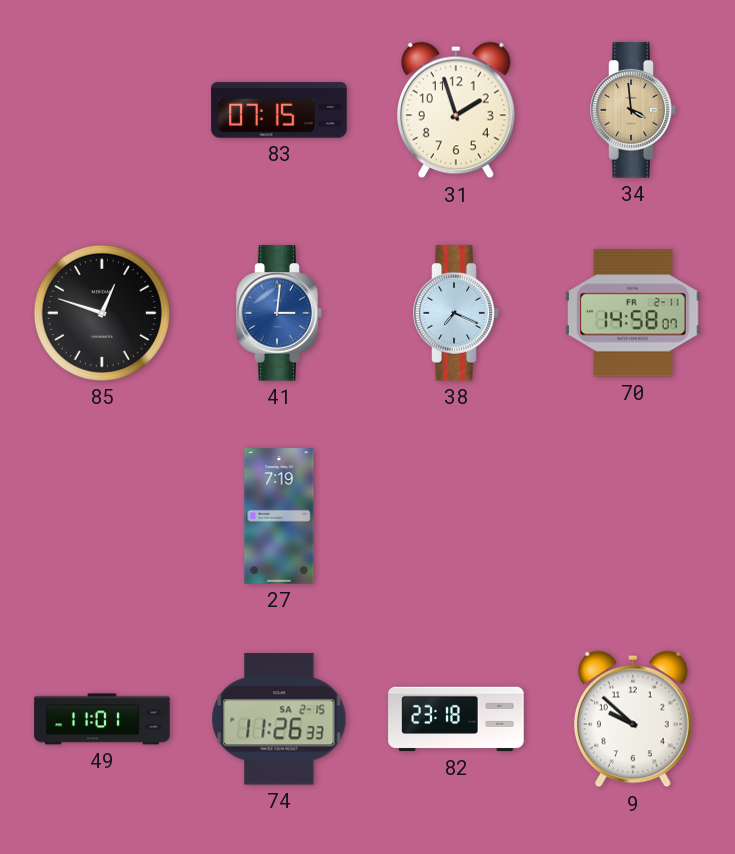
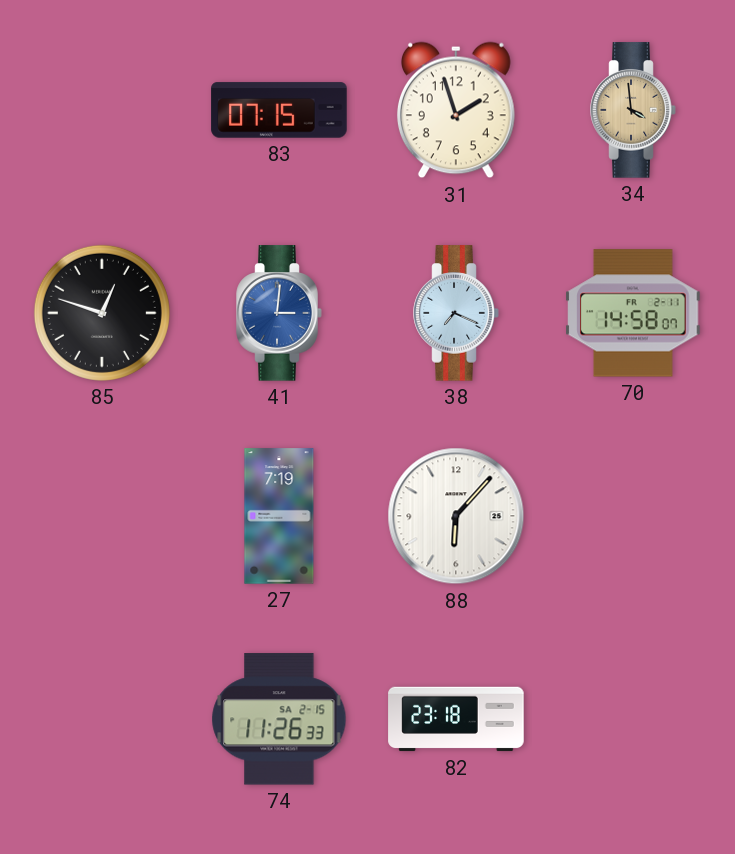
88: none -> 6:07
49: 11:01 -> none
9: 9:52 -> none
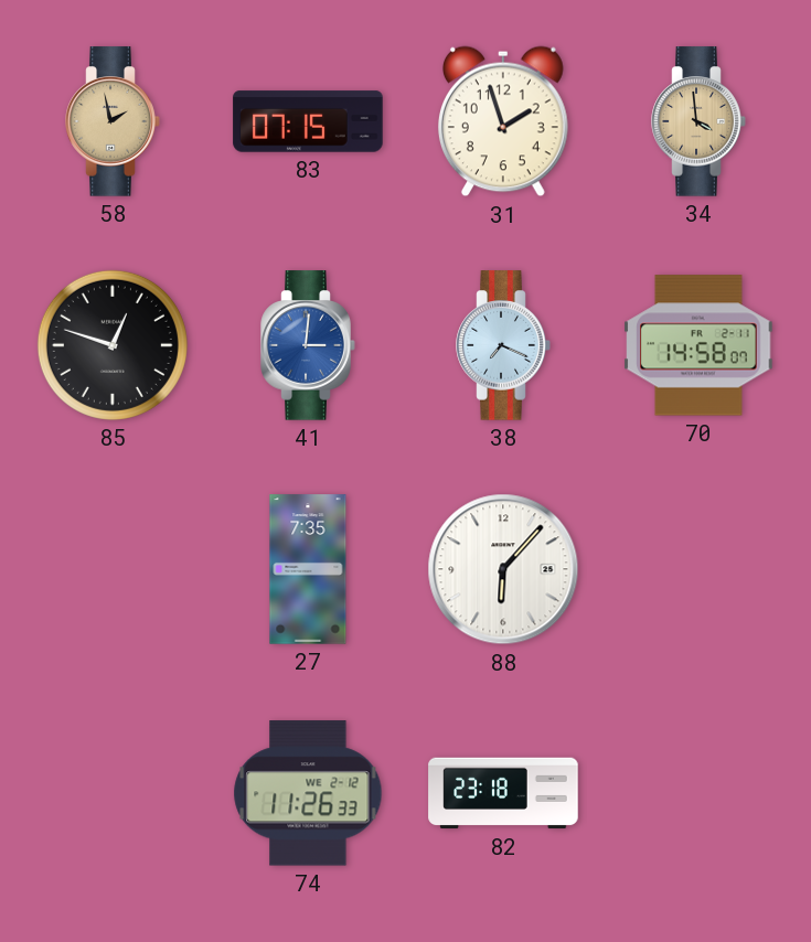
58: none -> 1:58
27: 7:19 -> 7:35
74 date: SA 2-15 -> WE 2-12
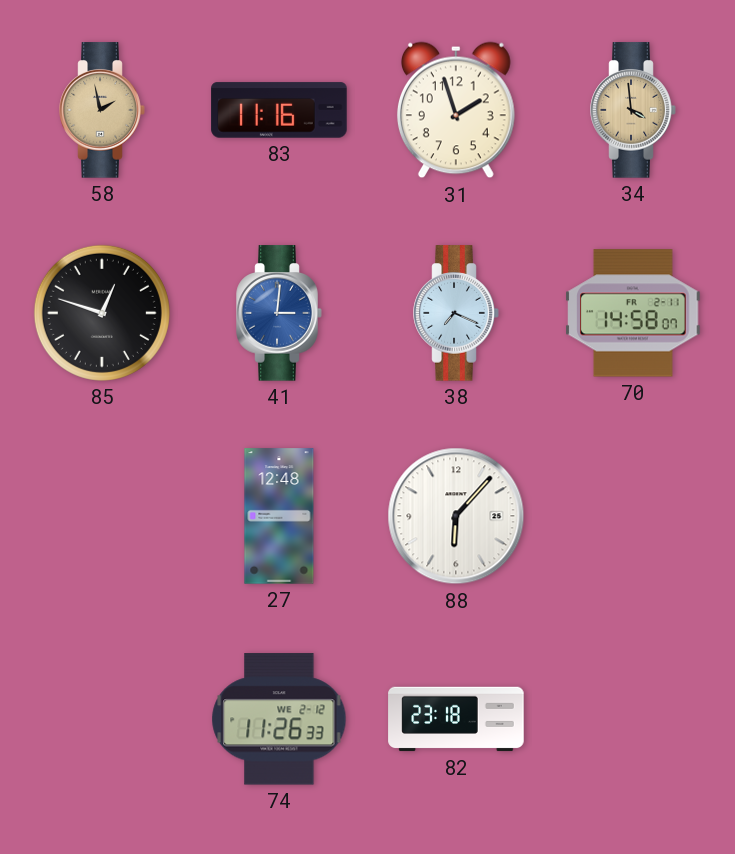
83: 07:15 -> 11:16
27: 7:35 -> 12:48
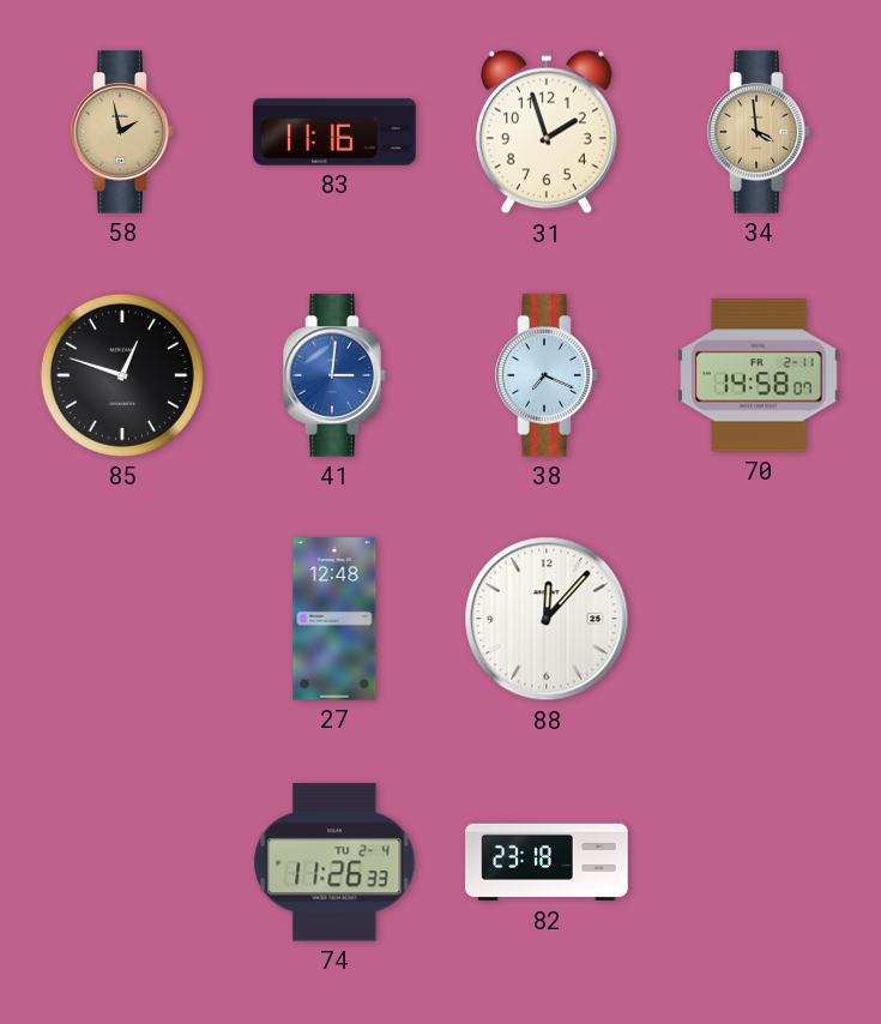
88: 6:07 -> 12:07
74 date: WE 2-12 -> TU 2-4
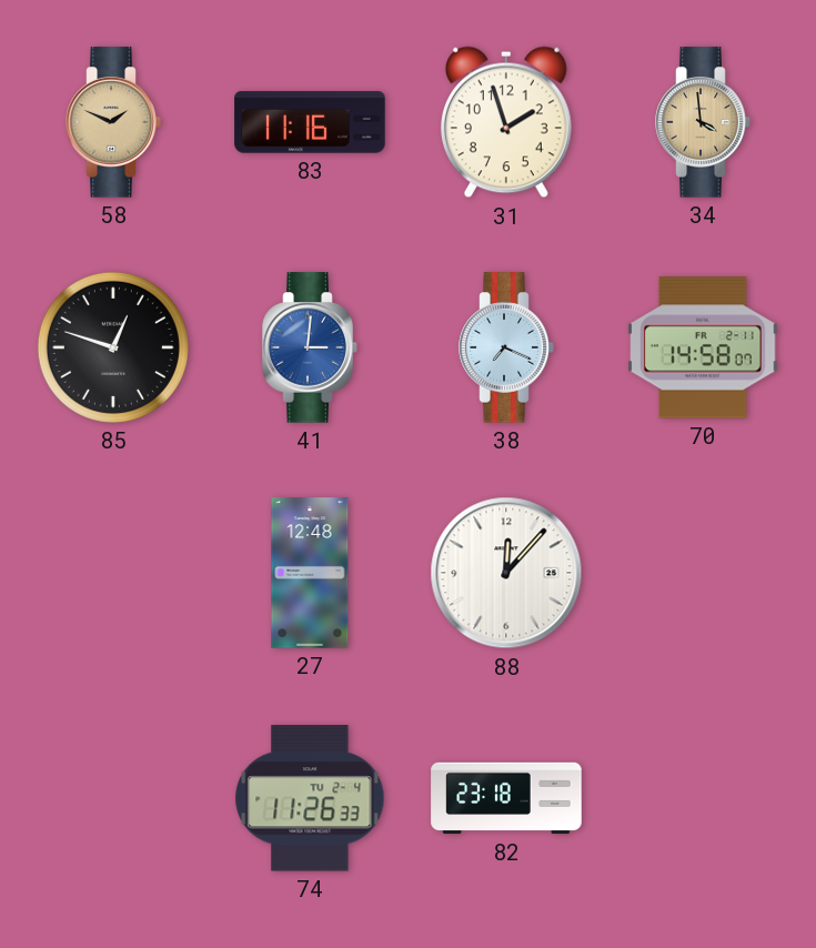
58: 1:58 -> 1:49
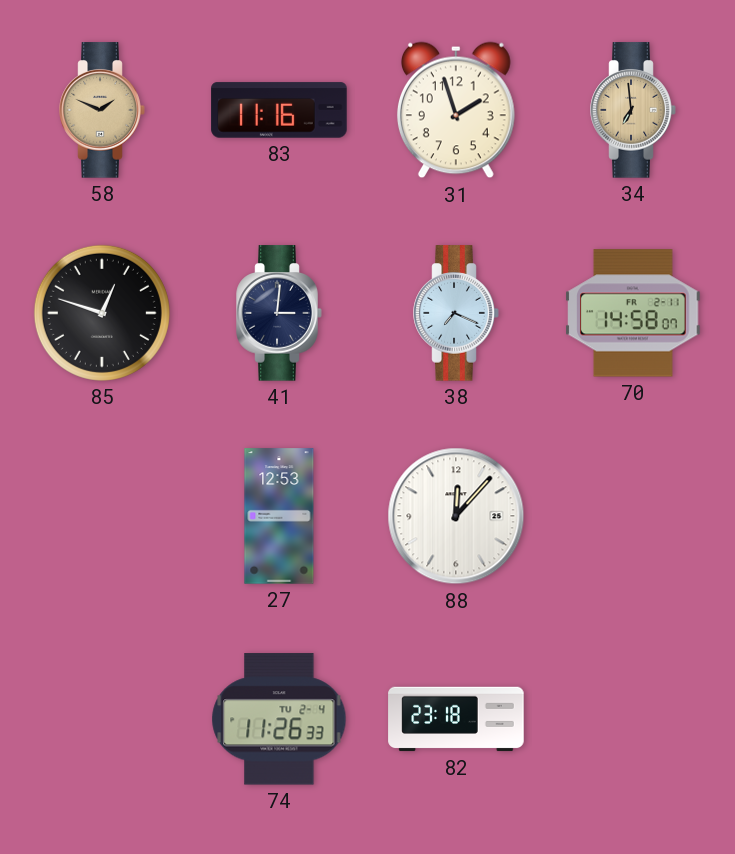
34: 3:59 -> 6:59
41 dial: blue -> navy
27: 12:48 -> 12:53
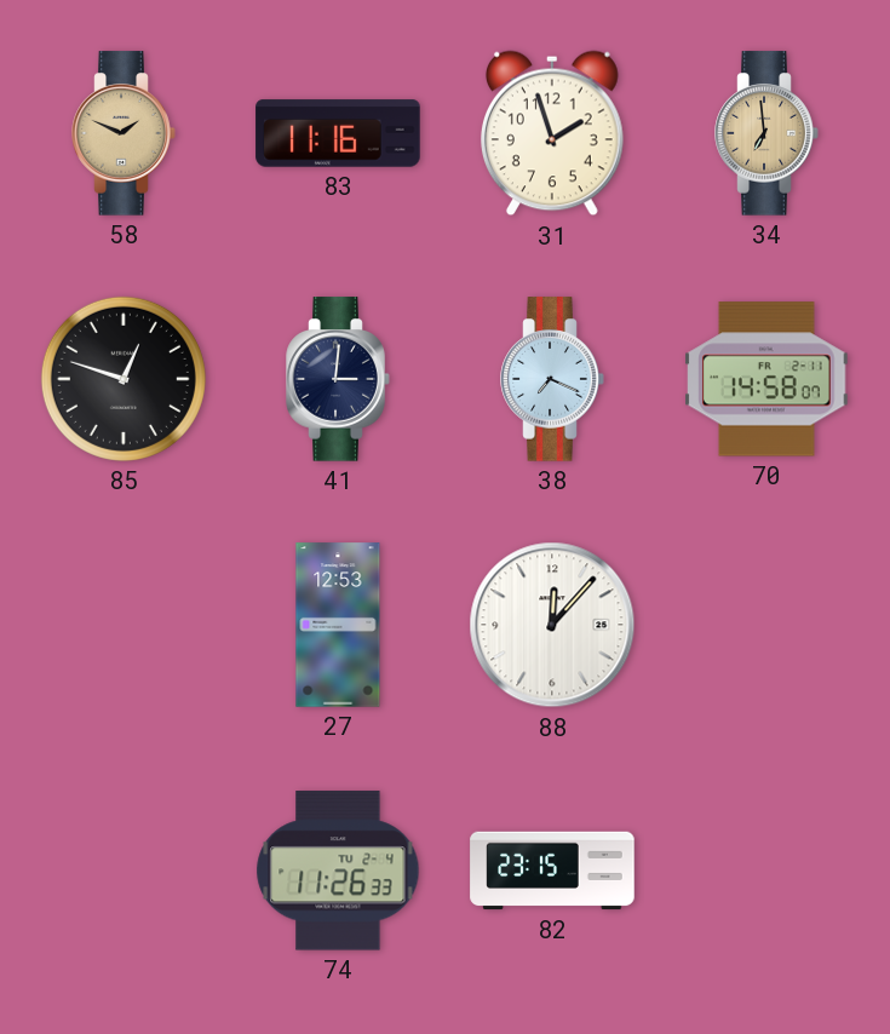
82: 23:18 -> 23:15
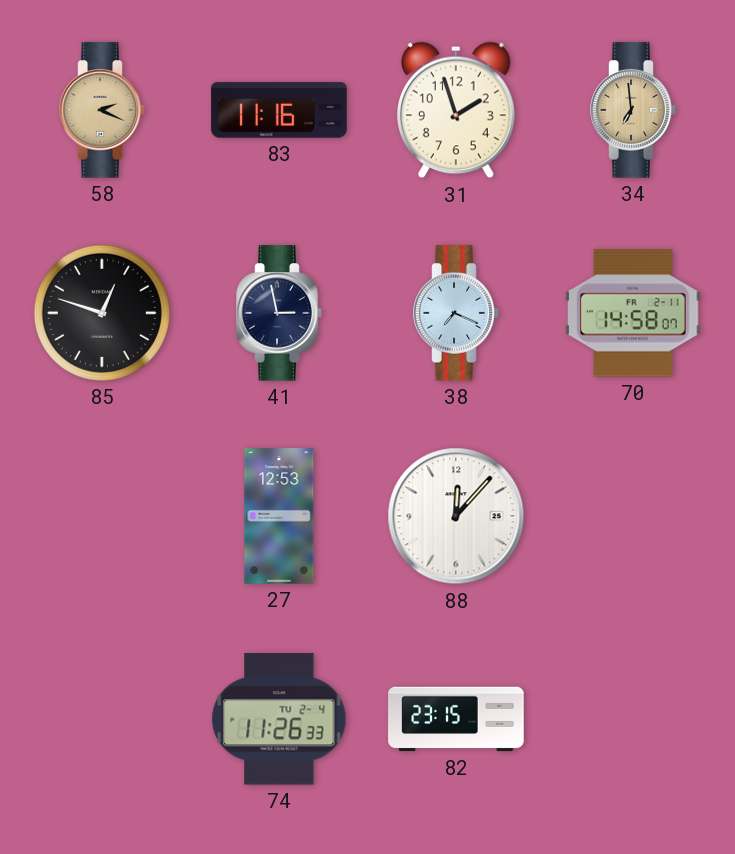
58: 1:49 -> 2:19
41: 3:01 -> 2:58
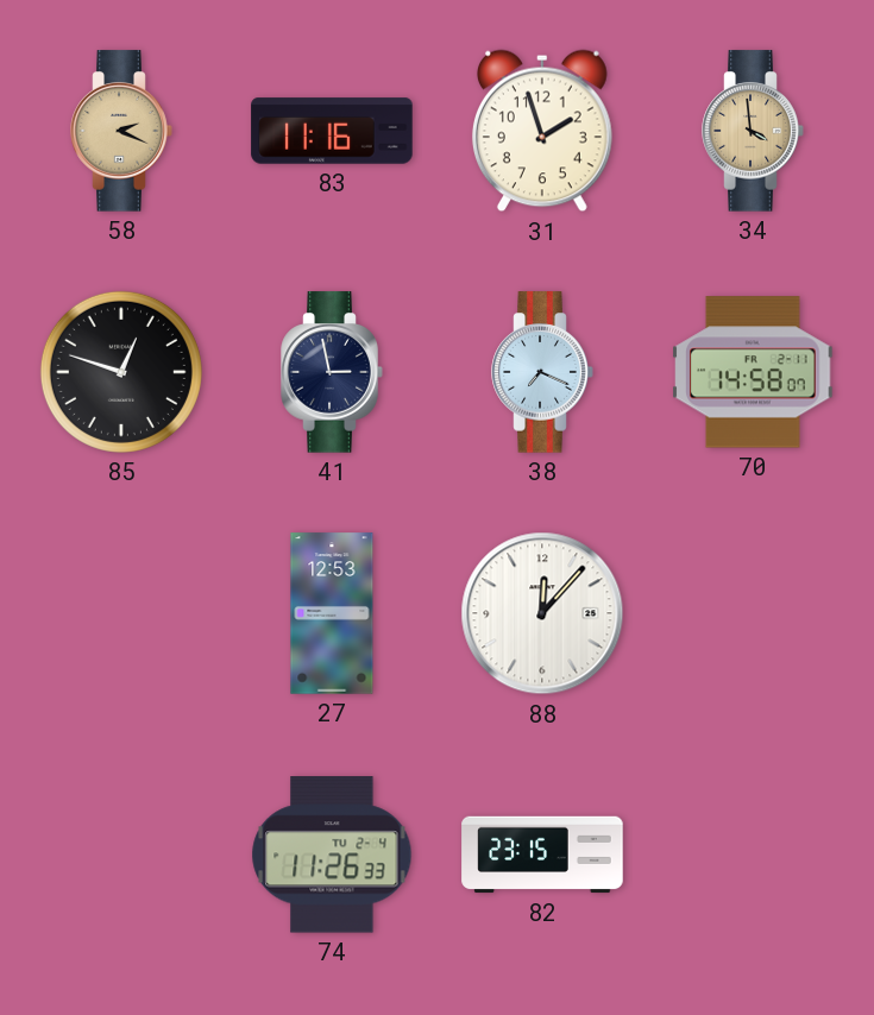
34: 6:59 -> 3:59
